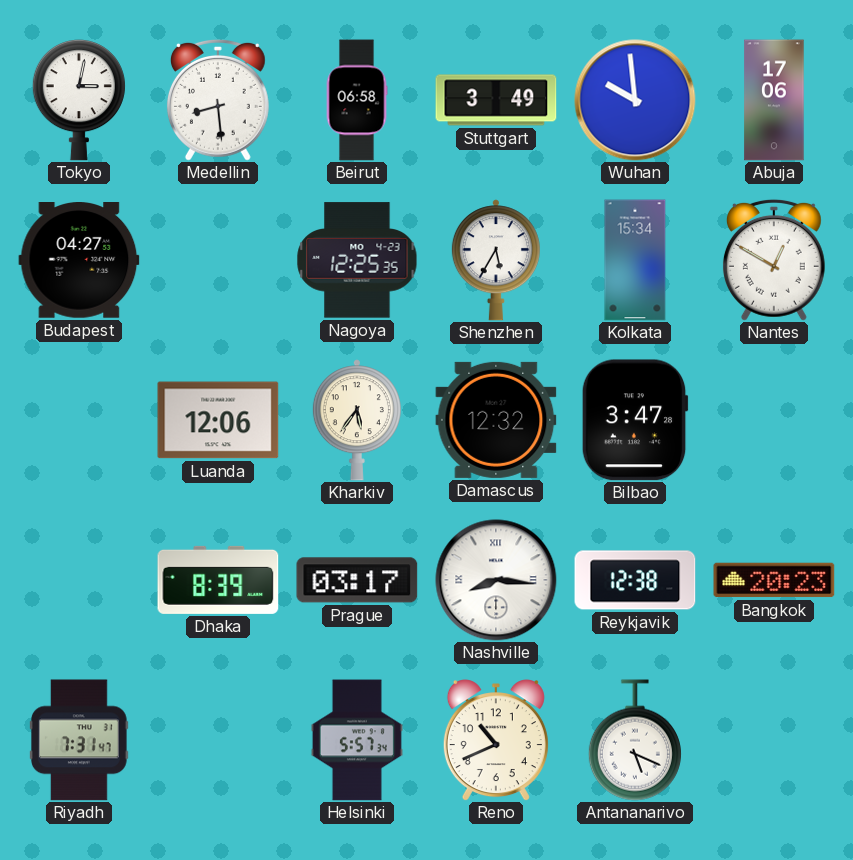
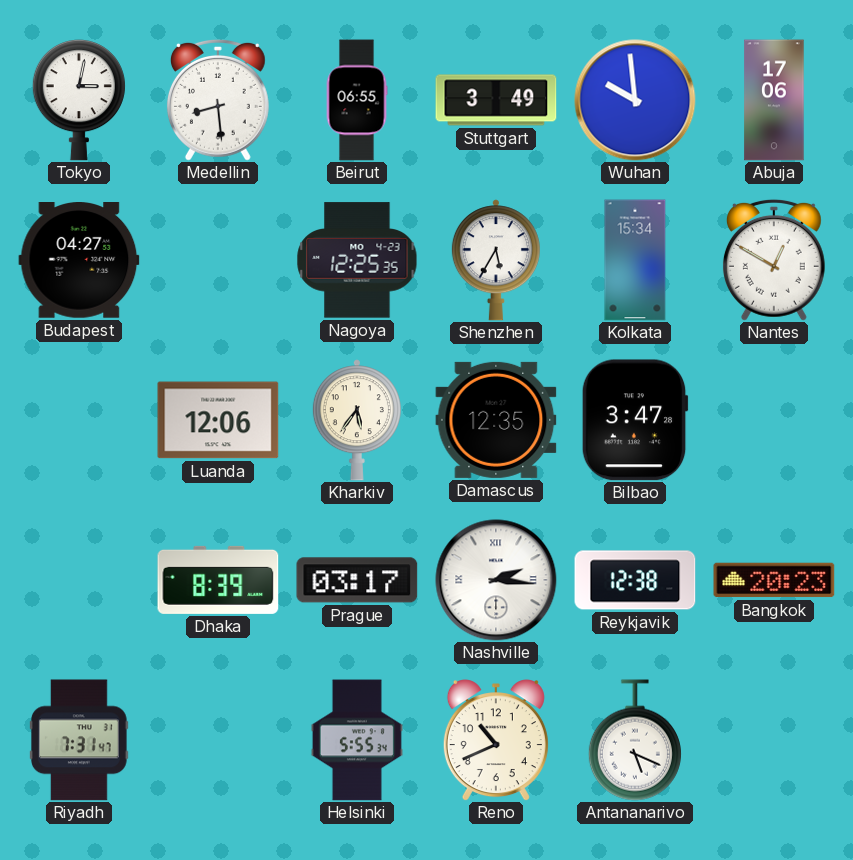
Beirut: 06:58 -> 06:55
Damascus: 12:32 -> 12:35
Nashville: 8:16 -> 2:16
Helsinki: 5:57 -> 5:55
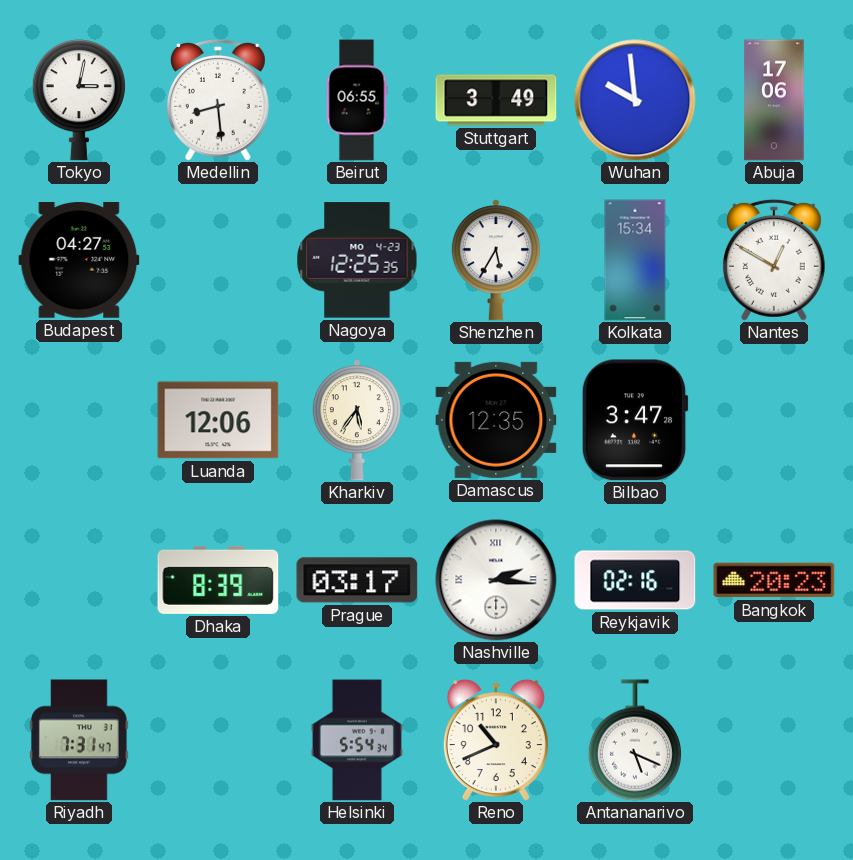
Reykjavik: 12:38 -> 02:16
Helsinki: 5:55 -> 5:54
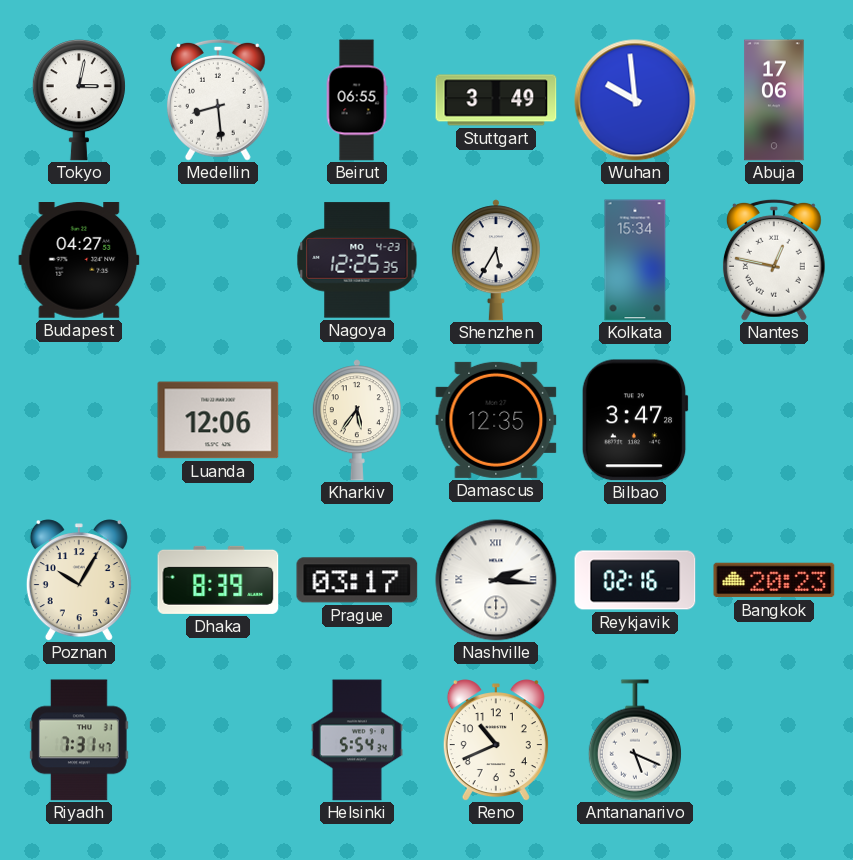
Nantes: 12:50 -> 12:47
Poznan: none -> 10:05
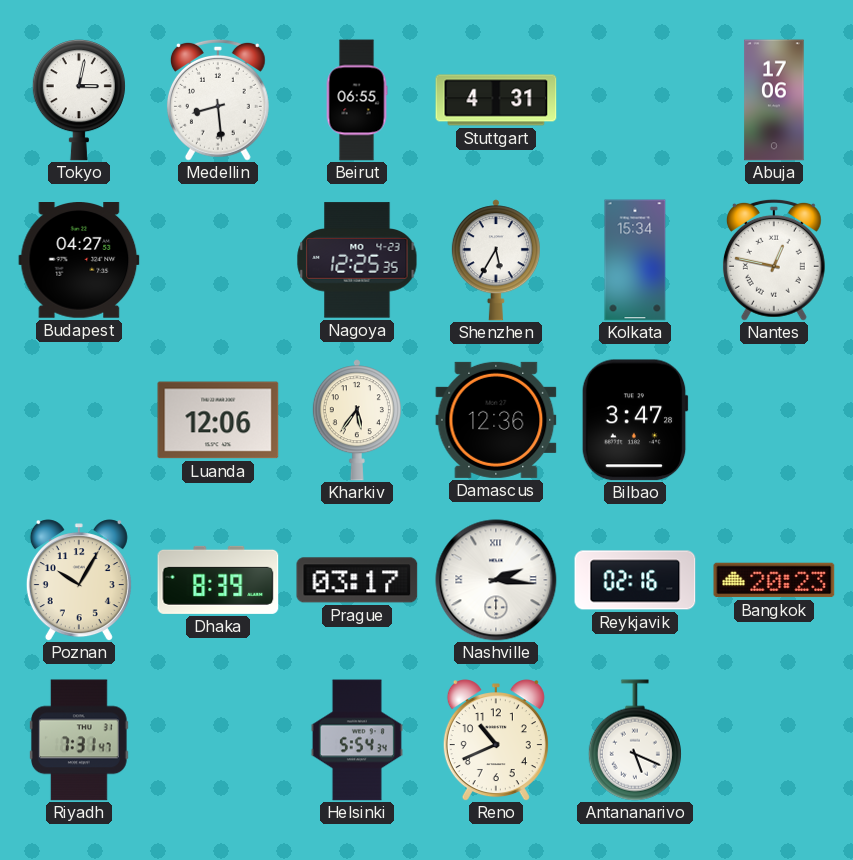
Stuttgart: 3:49 -> 4:31
Wuhan: 9:59 -> none
Damascus: 12:35 -> 12:36
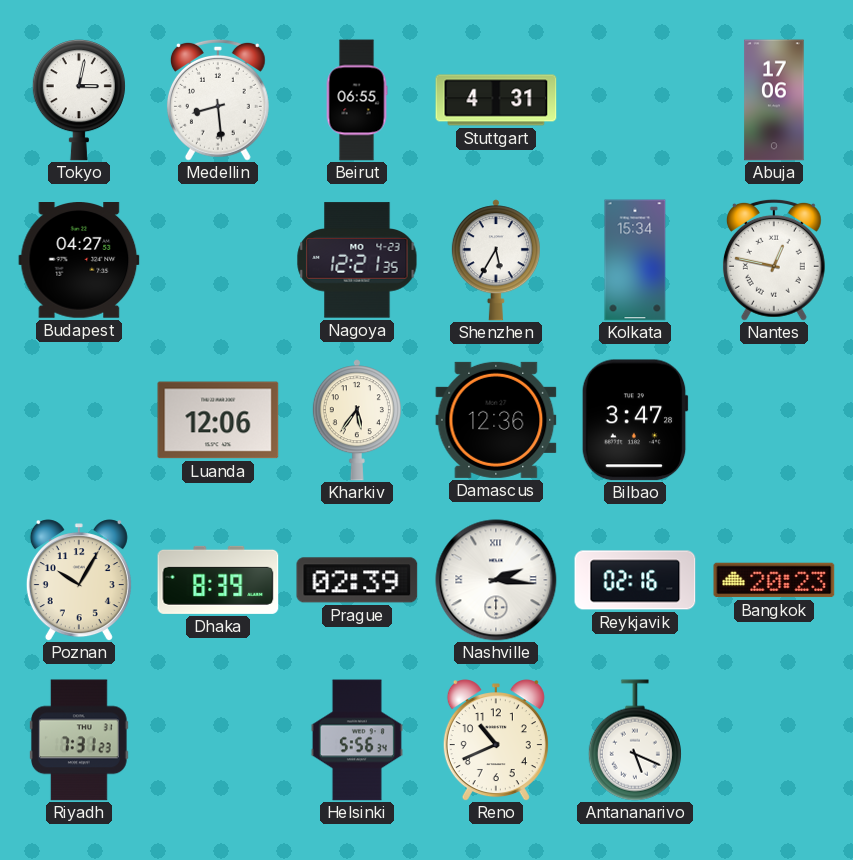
Nagoya: 12:25 -> 12:21
Prague: 03:17 -> 02:39
Riyadh: 7:31:47 -> 7:31:23
Helsinki: 5:54 -> 5:56
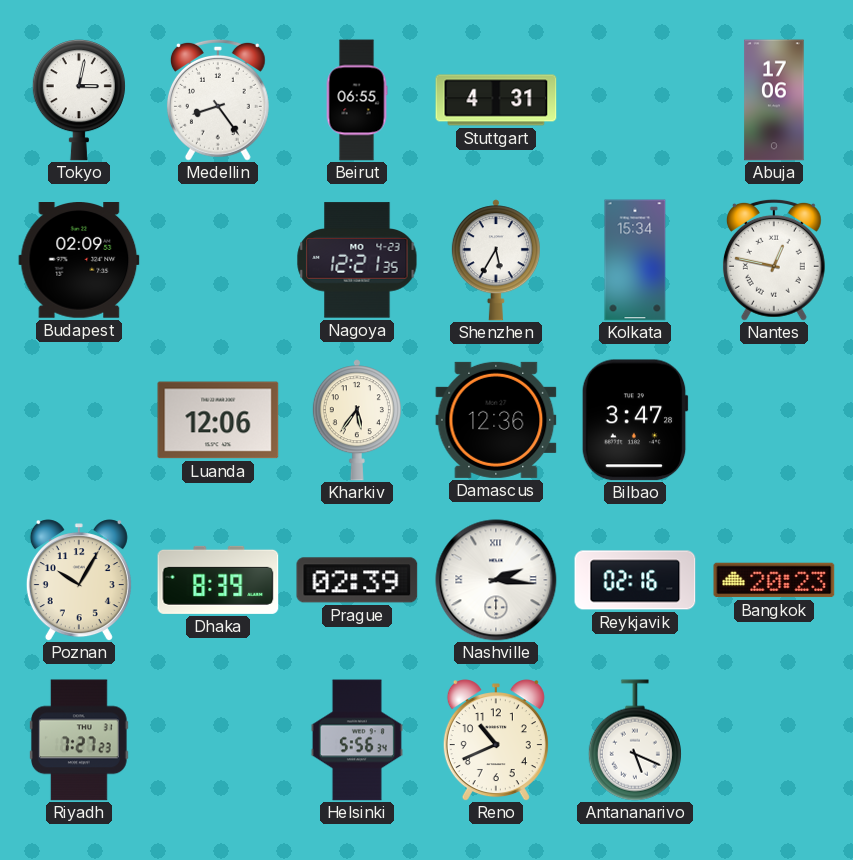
Medellin: 8:29 -> 8:24
Budapest: 04:27 -> 02:09
Riyadh: 7:31 -> 7:27
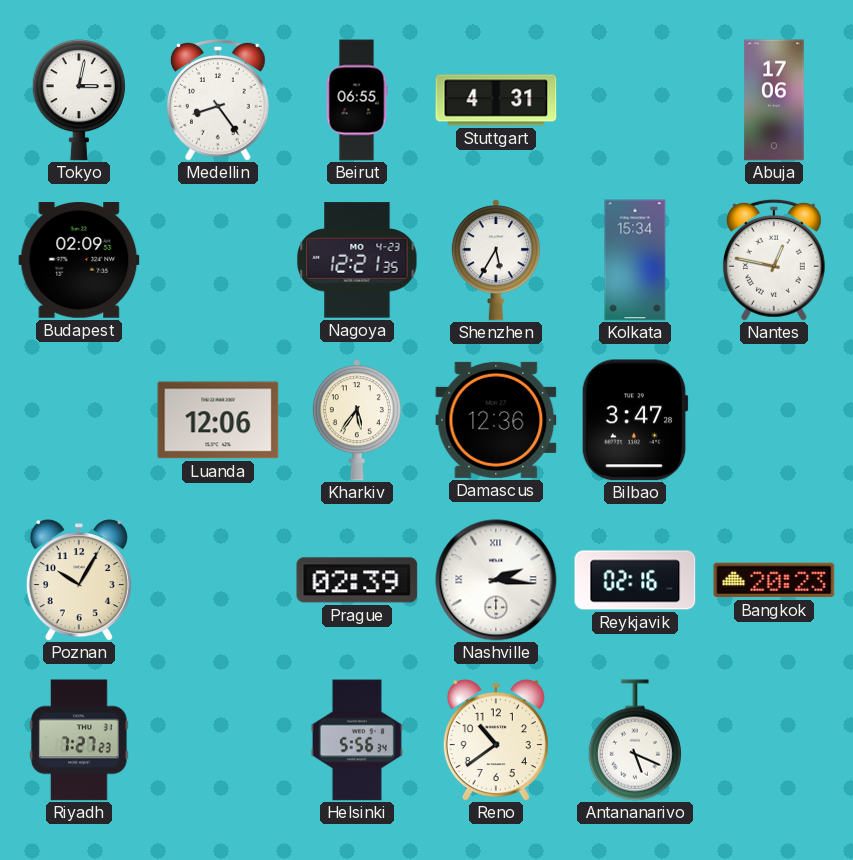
Dhaka: 8:39 -> none
Reno: 10:41 -> 10:39
